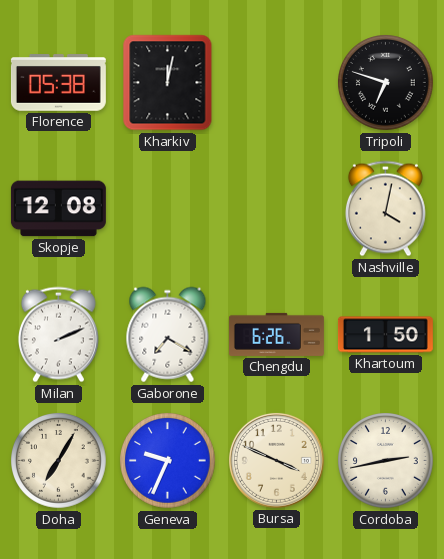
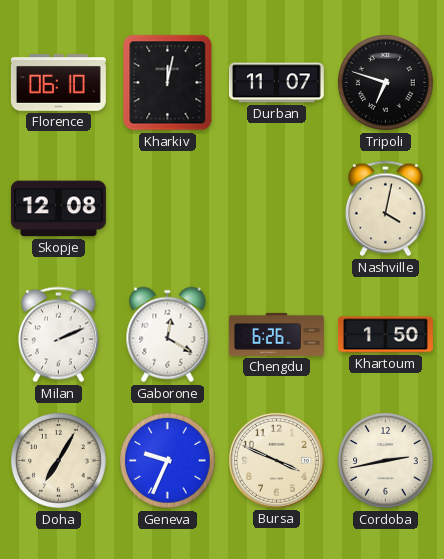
Florence: 05:38 -> 06:10
Durban: none -> 11:07
Gaborone: 7:20 -> 12:20
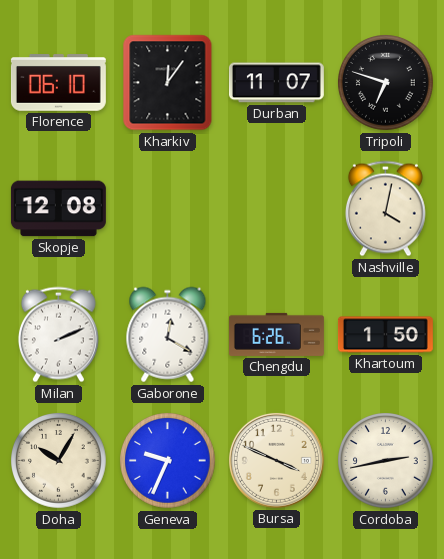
Kharkiv: 12:02 -> 12:06
Doha: 7:05 -> 10:05
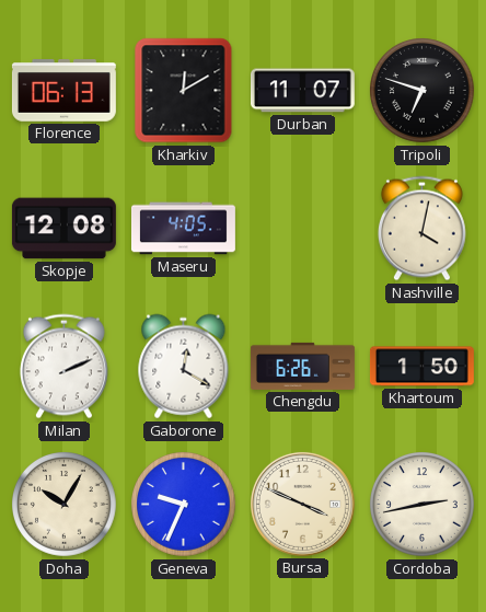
Florence: 06:10 -> 06:13
Kharkiv: 12:06 -> 12:10
Maseru: none -> 4:05
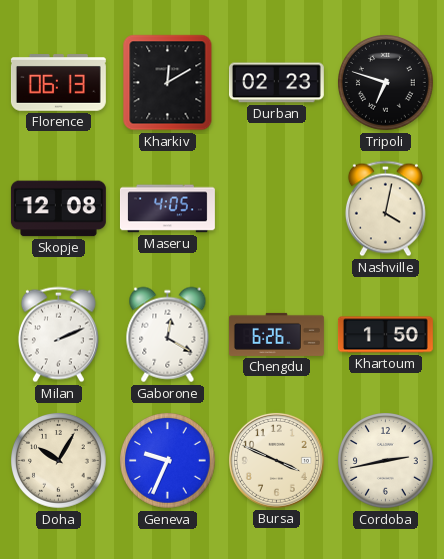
Durban: 11:07 -> 02:23
